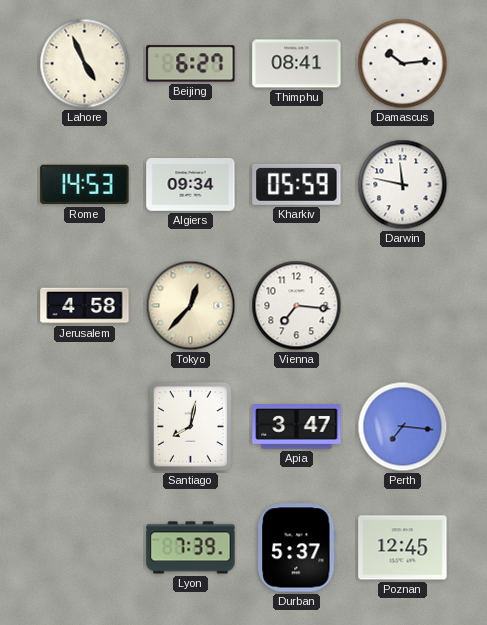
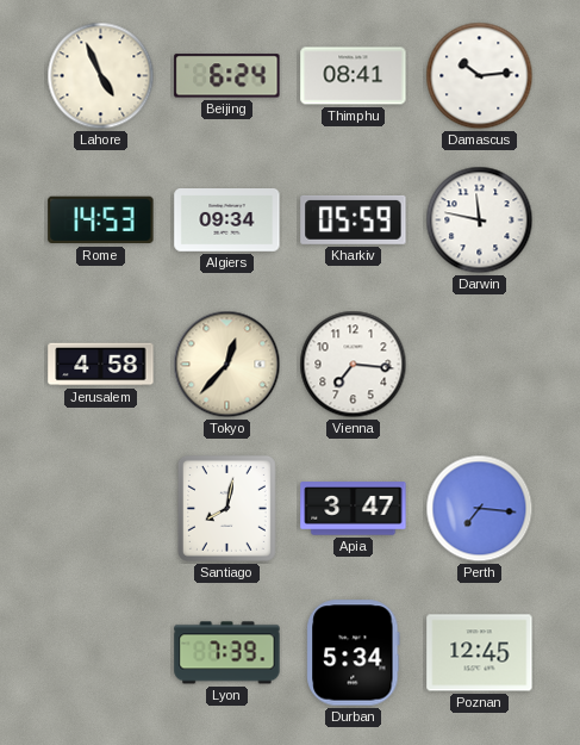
Beijing: 6:27 -> 6:24
Durban: 5:37 -> 5:34
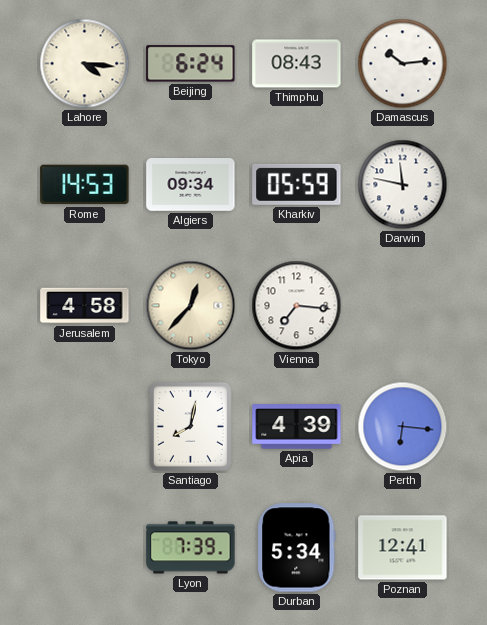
Lahore: 4:56 -> 4:16
Thimphu: 08:41 -> 08:43
Apia: 3:47 -> 4:39
Perth: 7:16 -> 6:16
Poznan: 12:45 -> 12:41
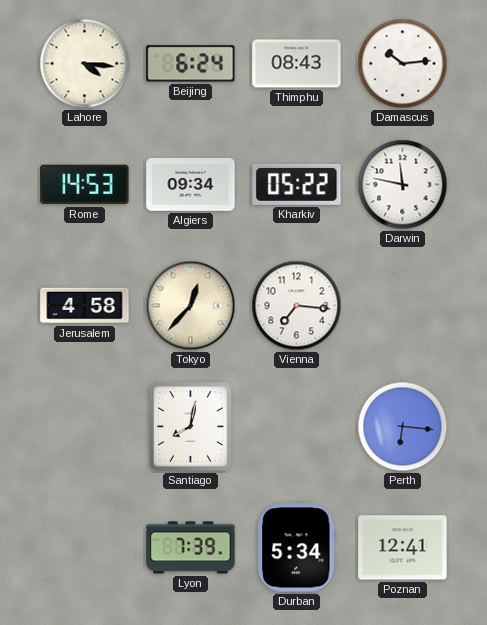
Kharkiv: 05:59 -> 05:22
Apia: 4:39 -> none
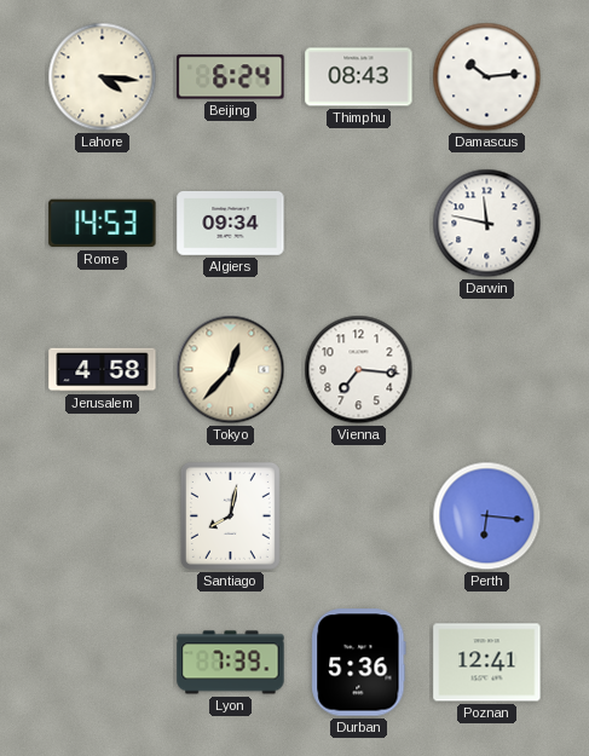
Kharkiv: 05:22 -> none
Durban: 5:34 -> 5:36
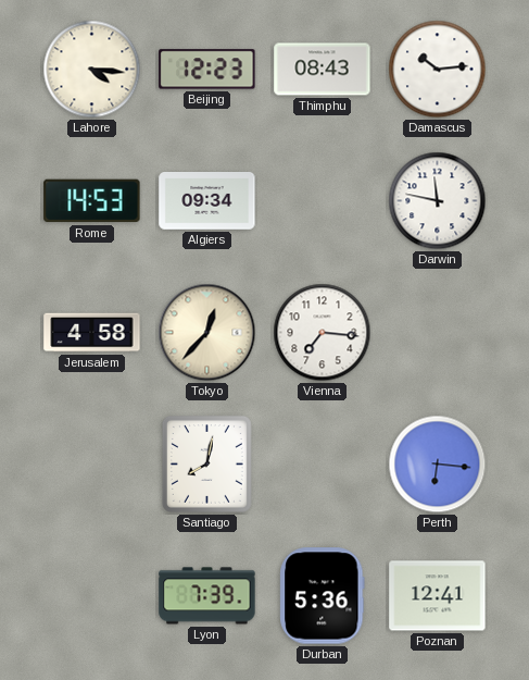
Beijing: 6:24 -> 12:23
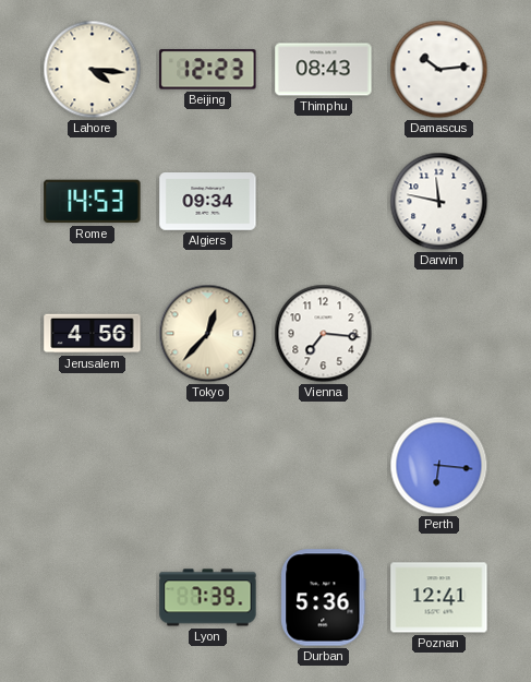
Jerusalem: 4:58 -> 4:56
Santiago: 8:02 -> none
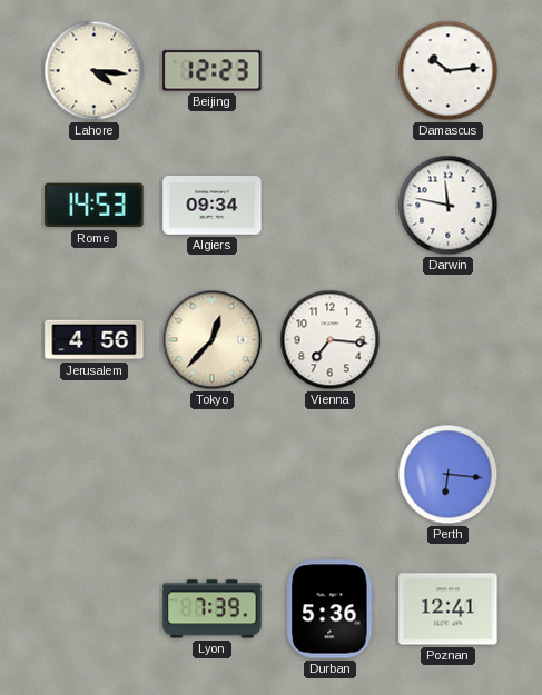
Thimphu: 08:43 -> none
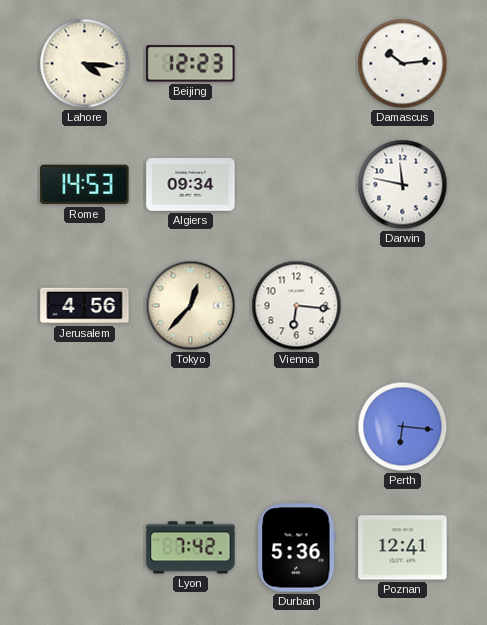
Vienna: 7:16 -> 6:16
Lyon: 7:39 -> 7:42
